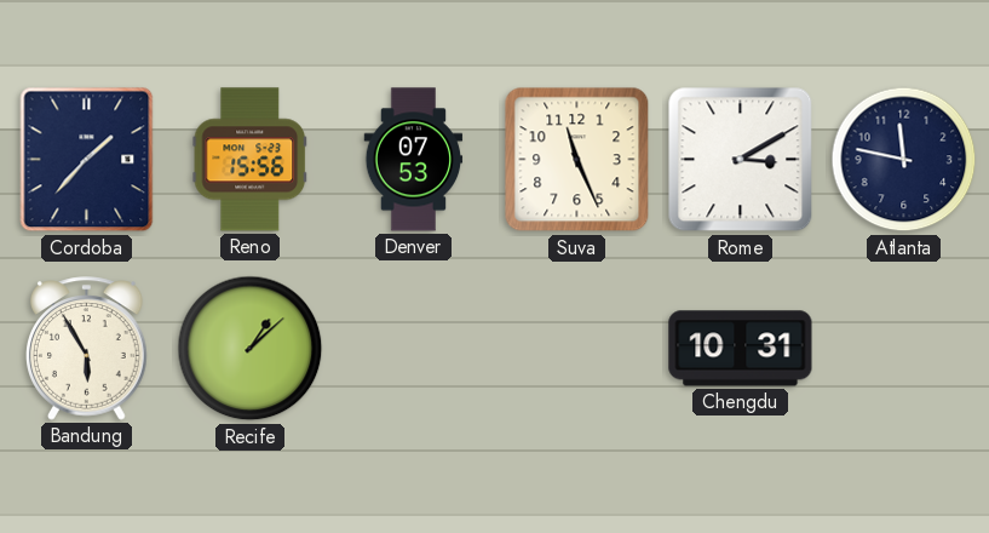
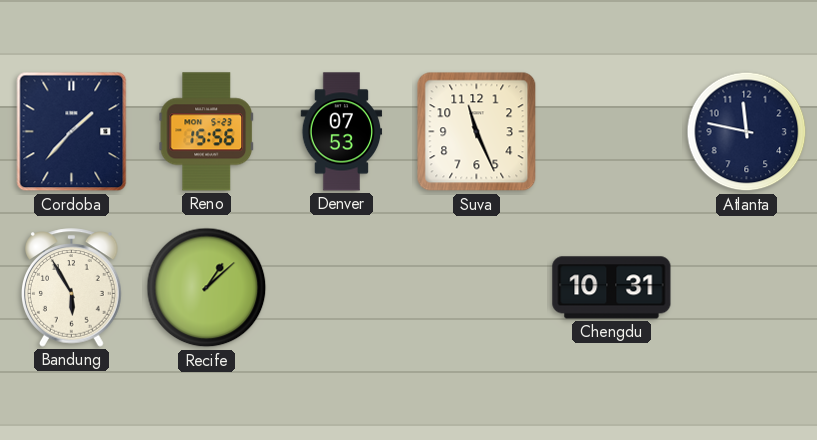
Rome: 3:10 -> none
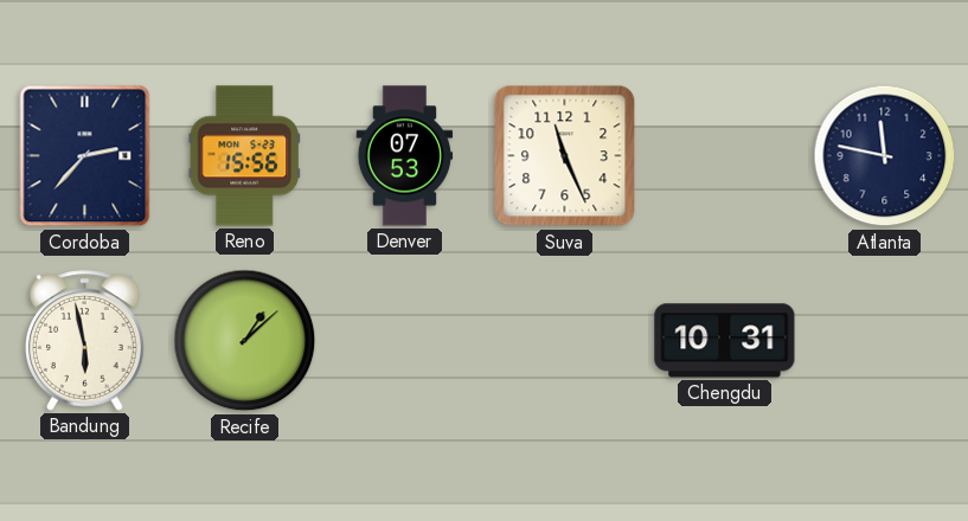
Cordoba: 1:37 -> 2:37
Bandung: 5:55 -> 5:58
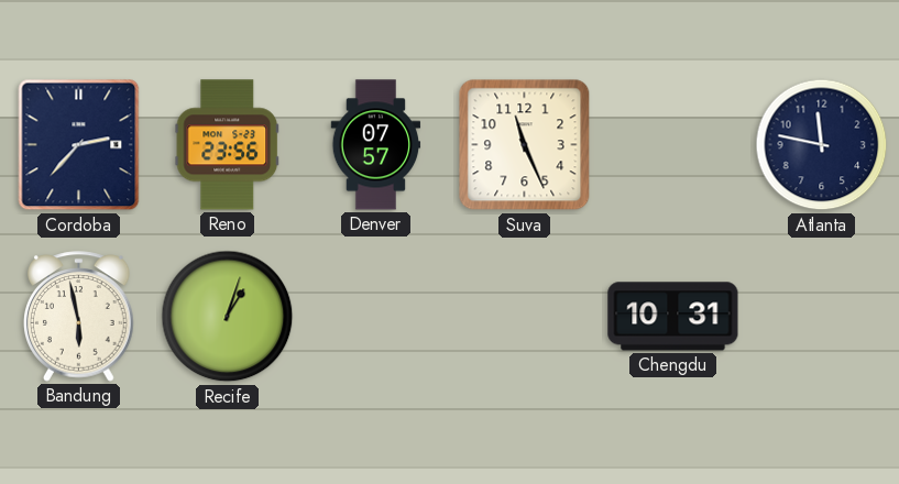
Reno: 15:56 -> 23:56
Denver: 07:53 -> 07:57
Recife: 1:08 -> 1:03
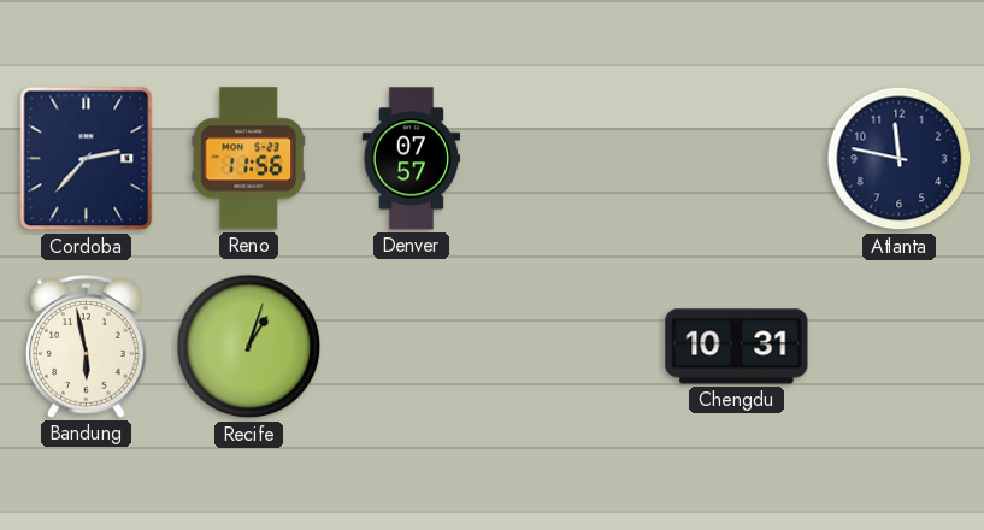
Reno: 23:56 -> 11:56
Suva: 11:26 -> none
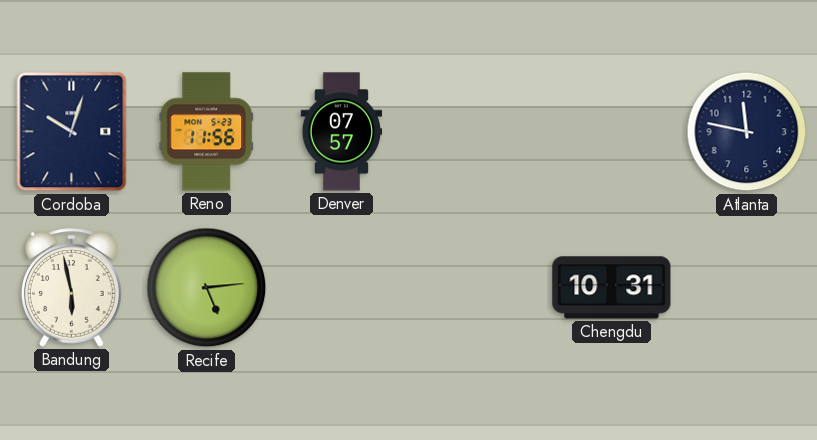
Cordoba: 2:37 -> 10:03
Recife: 1:03 -> 5:14
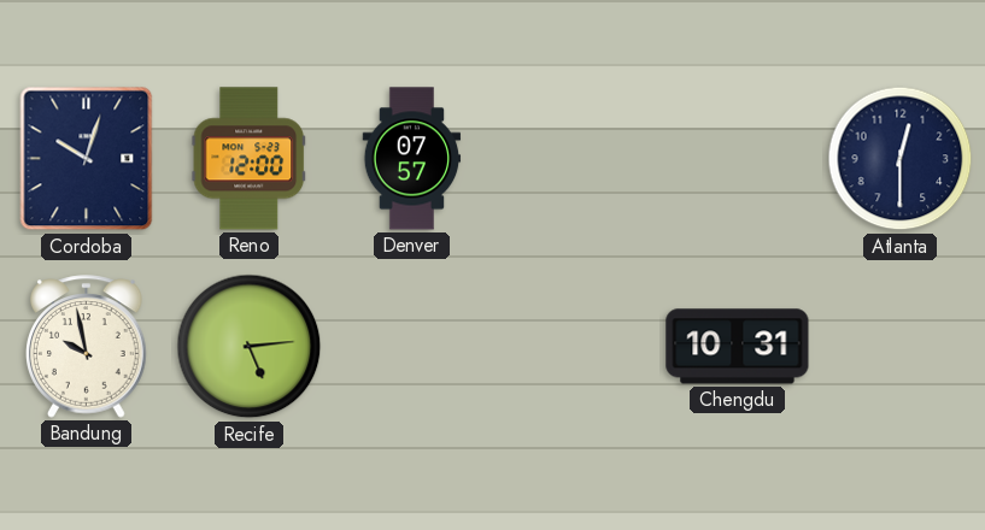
Reno: 11:56 -> 12:00
Atlanta: 11:47 -> 12:30
Bandung: 5:58 -> 9:58
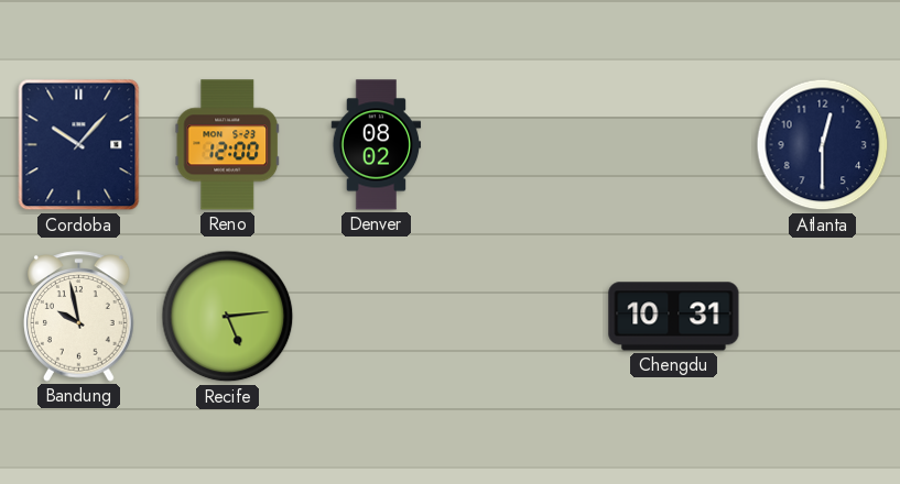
Cordoba: 10:03 -> 10:07
Denver: 07:57 -> 08:02
